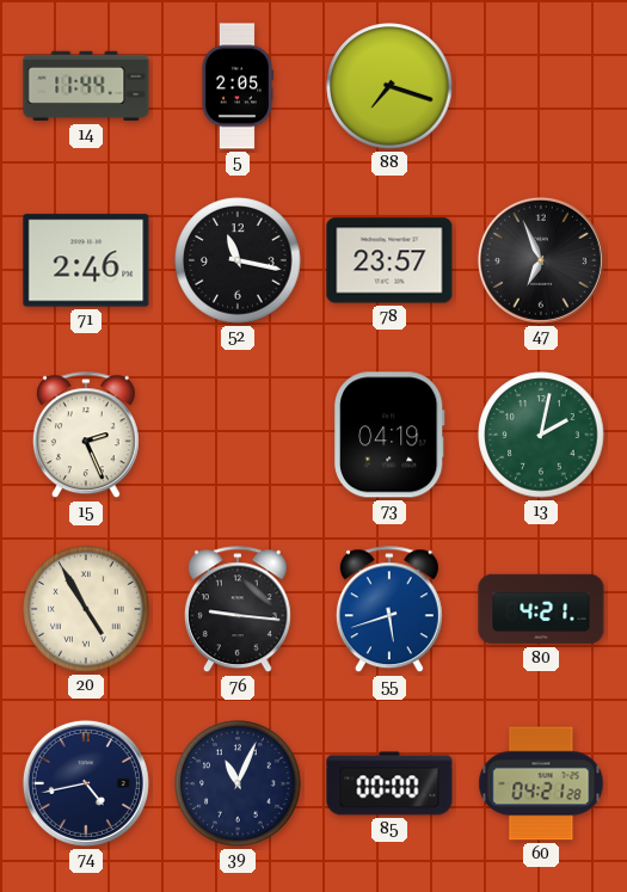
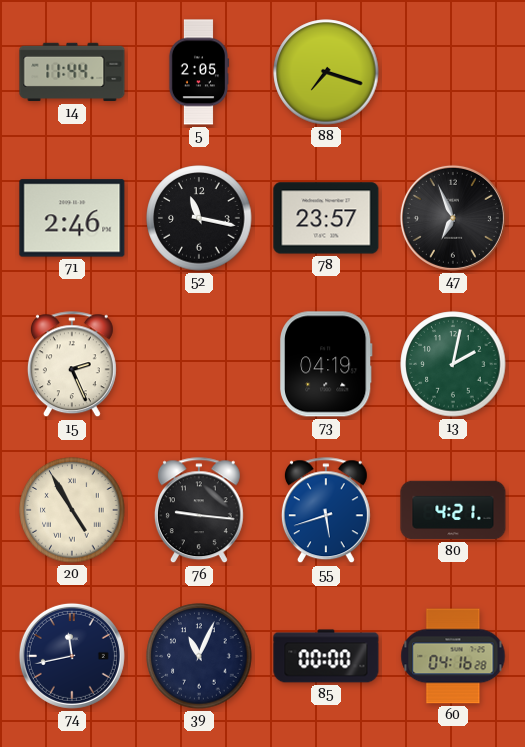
74: 4:43 -> 11:43
60: 04:21 -> 04:16
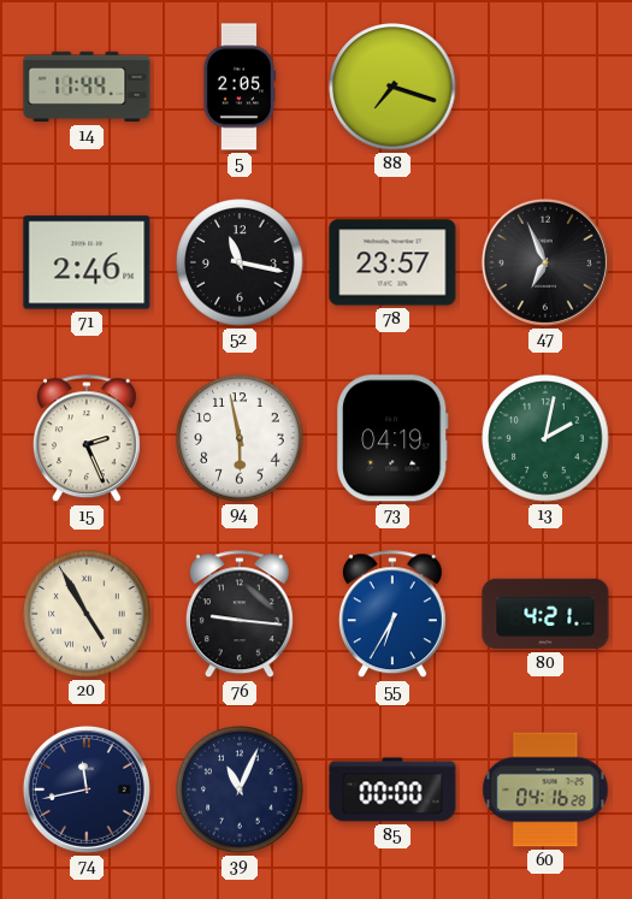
94: none -> 5:58
55: 5:42 -> 6:35
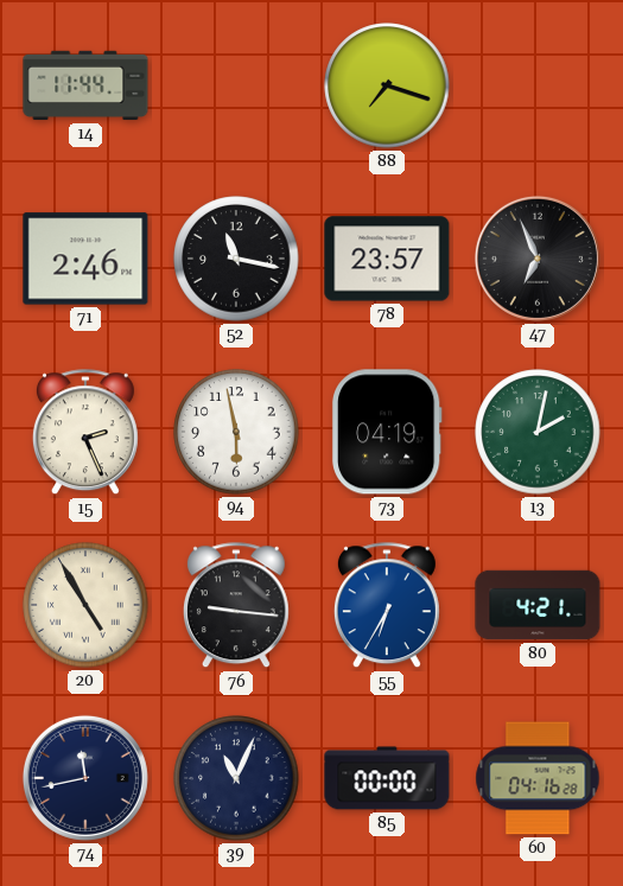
5: 2:05 -> none
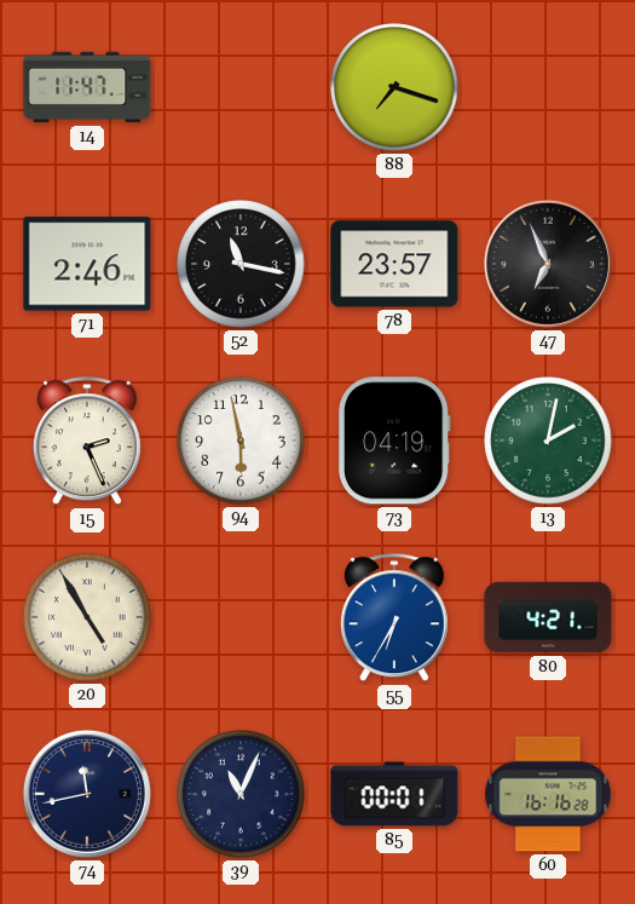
14: 11:44 -> 11:47
76: 9:16 -> none
85: 00:00 -> 00:01
60: 04:16 -> 16:16
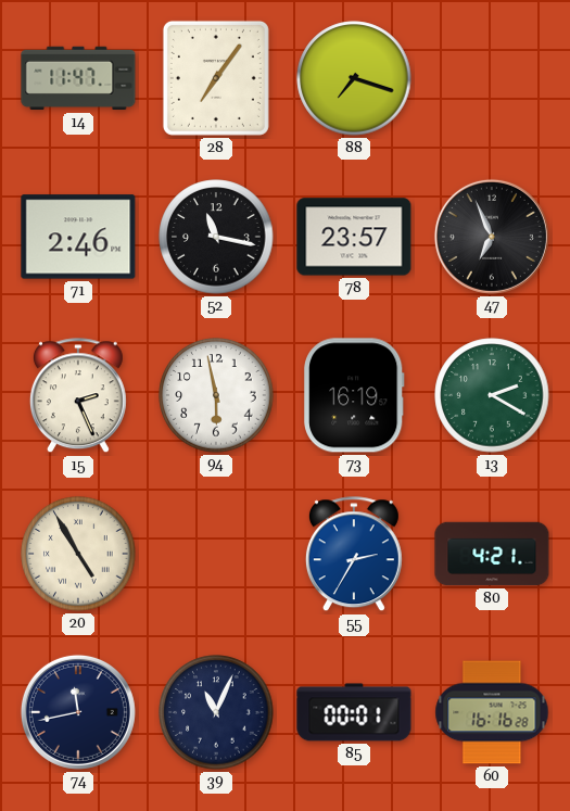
28: none -> 7:06
73: 04:19 -> 16:19
13: 2:02 -> 2:20
55: 6:35 -> 2:35
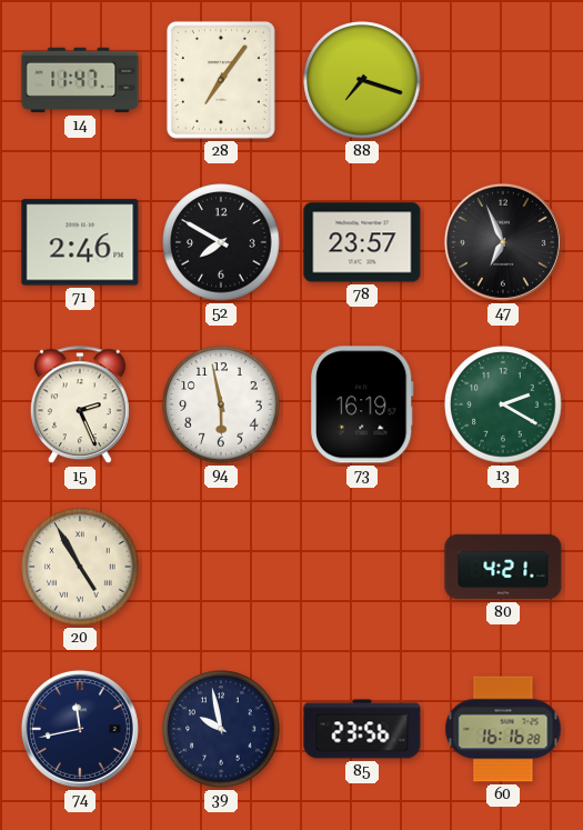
52: 11:17 -> 7:50
55: 2:35 -> none
39: 11:04 -> 9:58
85: 00:01 -> 23:56
